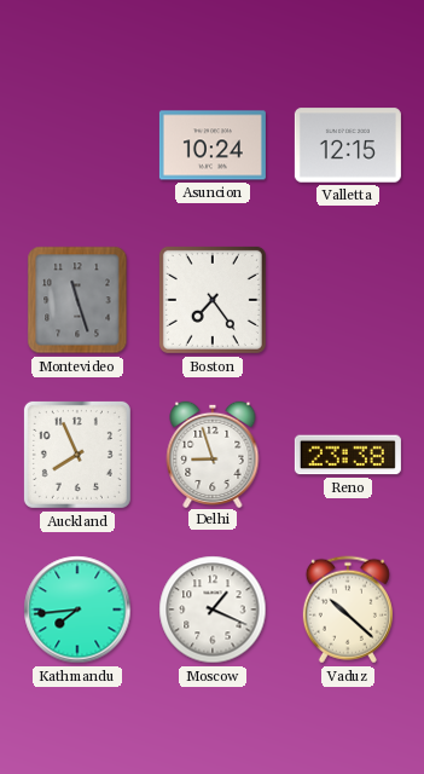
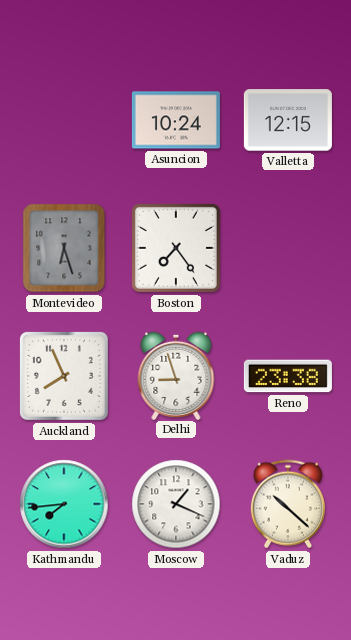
Montevideo: 11:27 -> 6:27
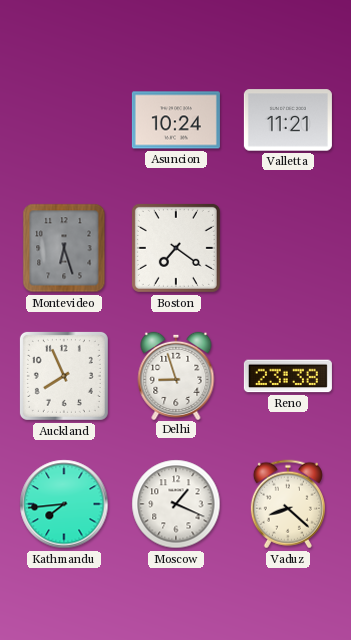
Valletta: 12:15 -> 11:21
Boston: 7:24 -> 7:21
Vaduz: 10:22 -> 8:22
